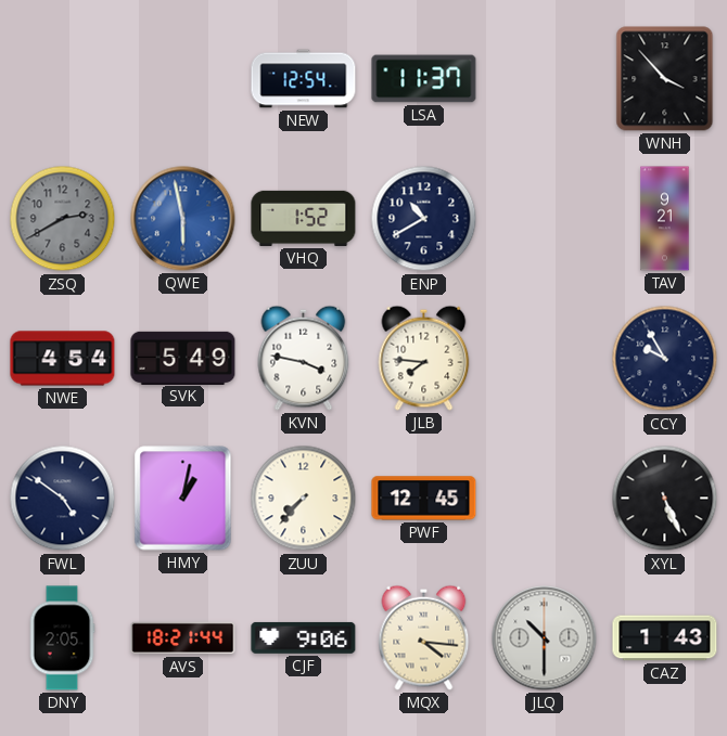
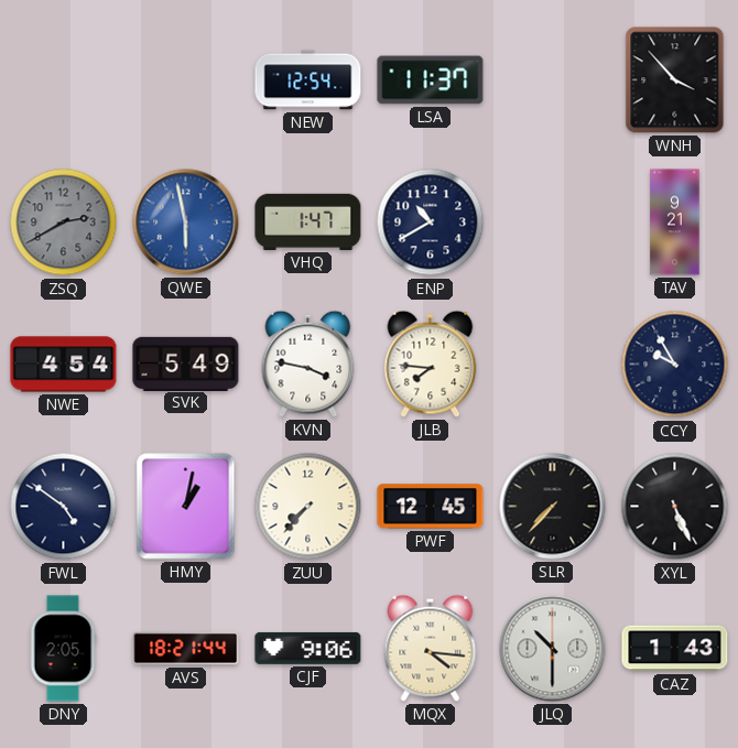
VHQ: 1:52 -> 1:47
SLR: none -> 7:37
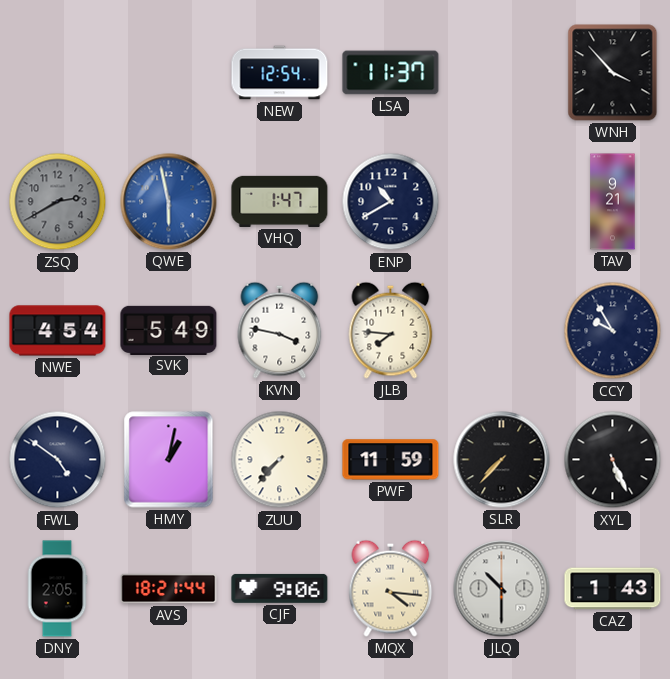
PWF: 12:45 -> 11:59
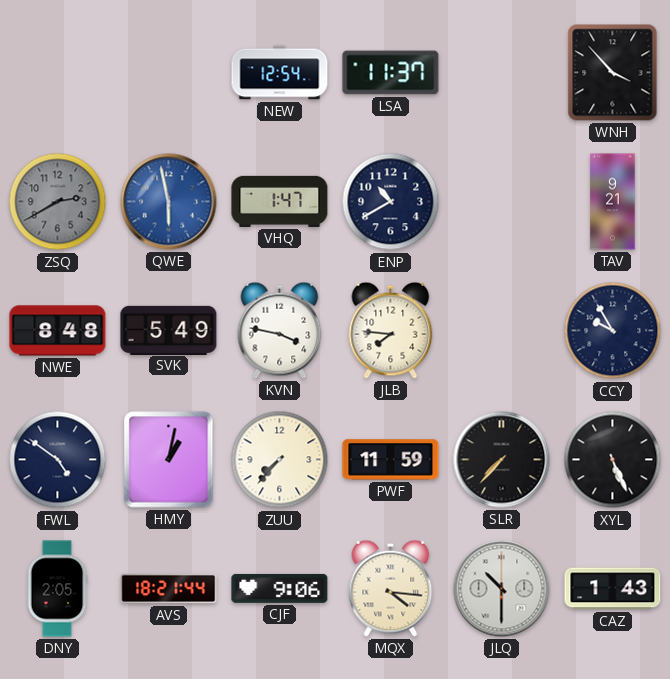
NWE: 4:54 -> 8:48
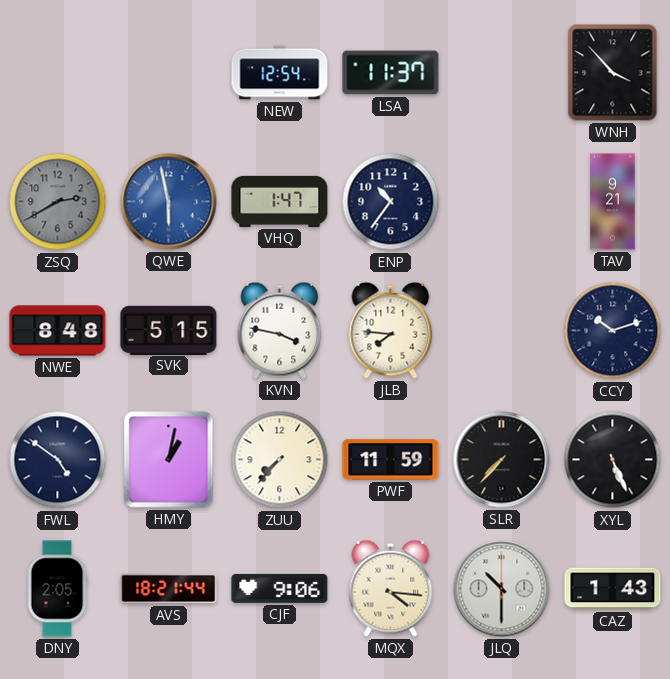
ENP: 10:40 -> 10:36
SVK: 5:49 -> 5:15
CCY: 9:55 -> 10:12
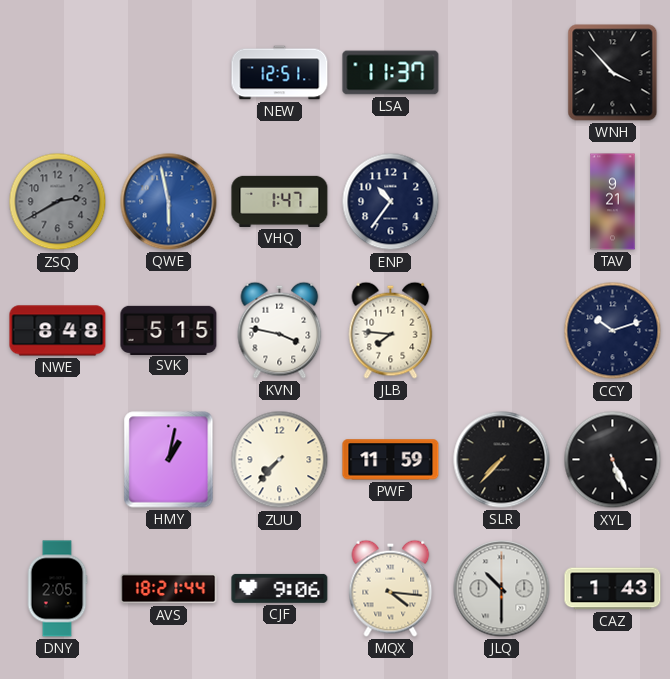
NEW: 12:54 -> 12:51
FWL: 4:51 -> none
